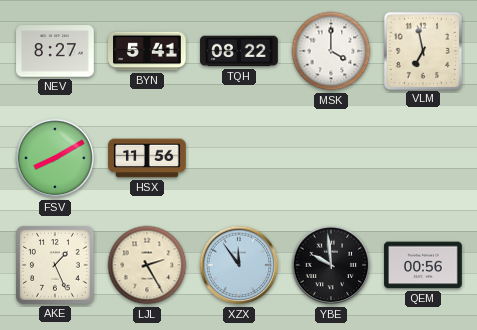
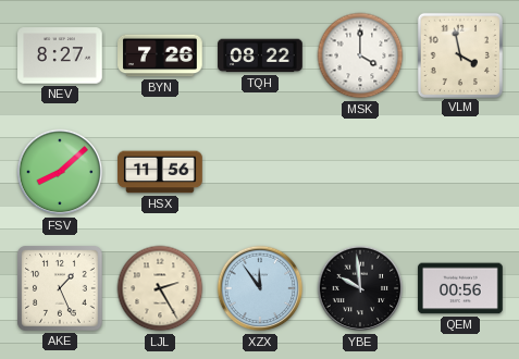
BYN: 5:41 -> 7:26
VLM: 6:58 -> 3:58
FSV: 8:10 -> 8:08
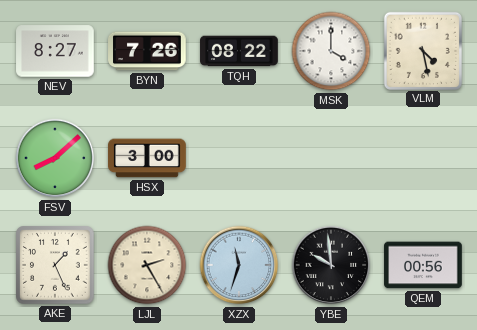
VLM: 3:58 -> 4:28
HSX: 11:56 -> 3:00
XZX: 11:54 -> 11:33
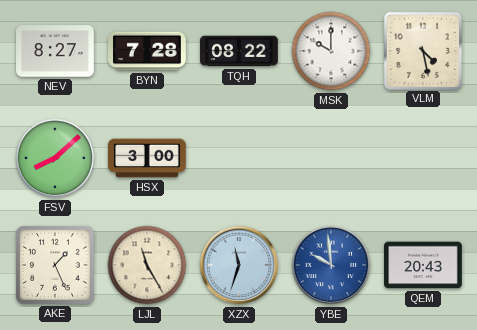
BYN: 7:26 -> 7:28
MSK: 4:00 -> 10:00
LJL: 2:25 -> 11:25
YBE dial: black -> blue
QEM: 00:56 -> 20:43
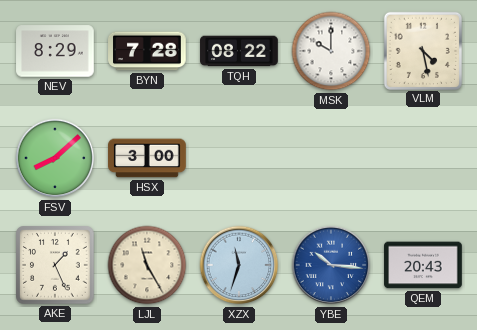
NEV: 8:27 -> 8:29
YBE: 9:59 -> 10:16
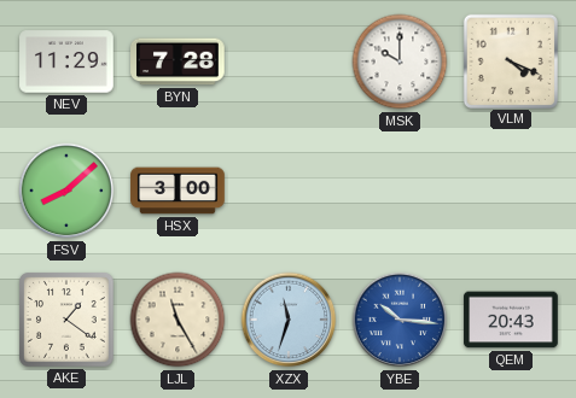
NEV: 8:29 -> 11:29
TQH: 08:22 -> none
VLM: 4:28 -> 4:19
AKE: 1:26 -> 1:21
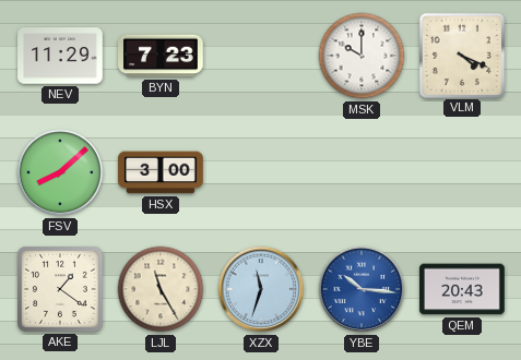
BYN: 7:28 -> 7:23
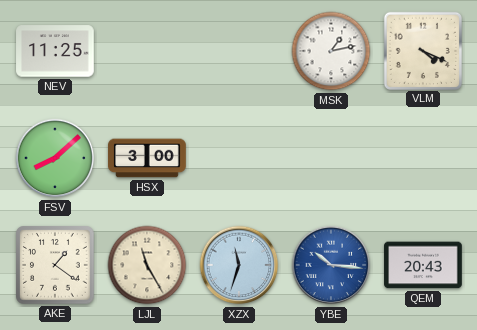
NEV: 11:29 -> 11:25
BYN: 7:23 -> none
MSK: 10:00 -> 1:13
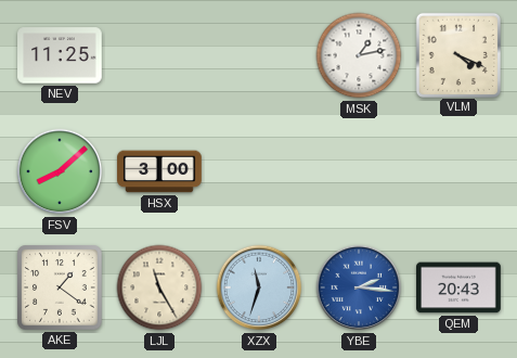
YBE: 10:16 -> 2:16
